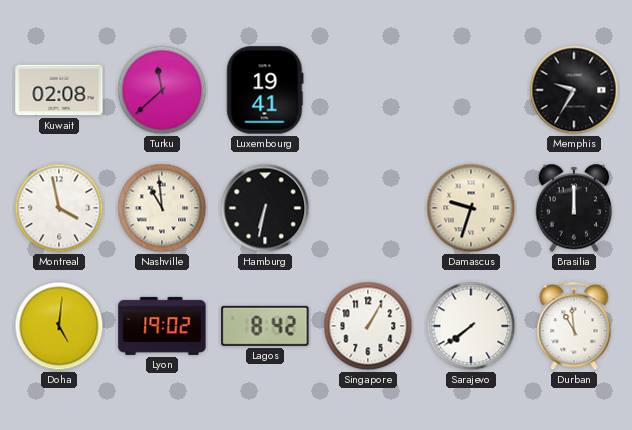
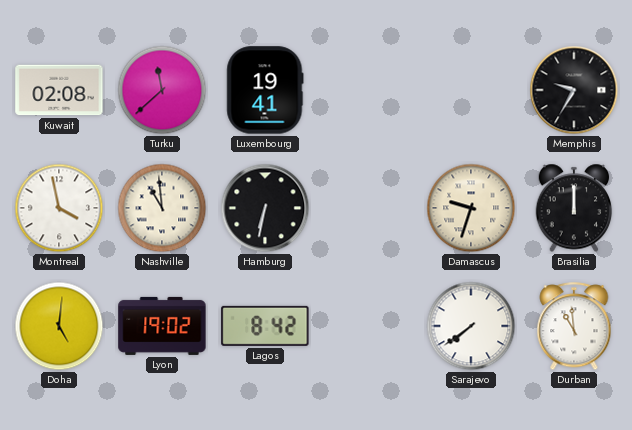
Singapore: 1:05 -> none
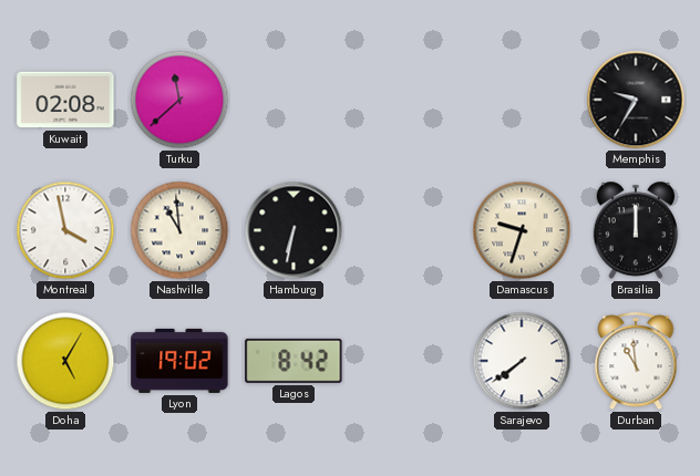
Luxembourg: 19:41 -> none
Doha: 5:01 -> 5:05
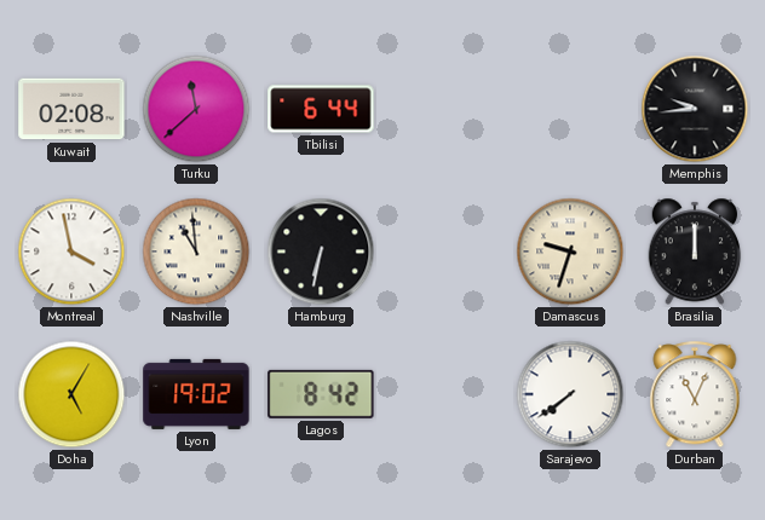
Tbilisi: none -> 6:44
Memphis: 9:35 -> 9:44
Durban: 10:59 -> 11:04
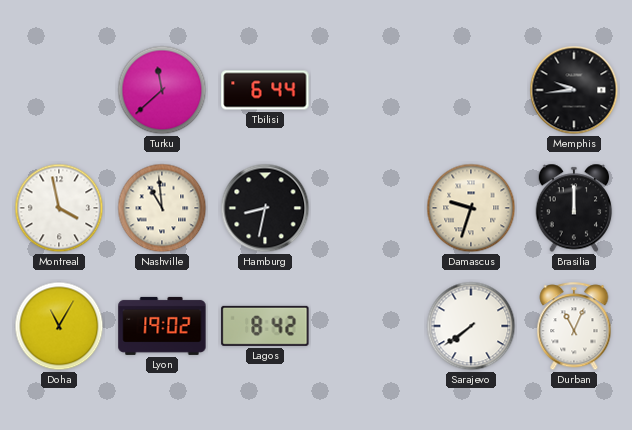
Kuwait: 02:08 -> none
Hamburg: 6:32 -> 8:32
Doha: 5:05 -> 11:05
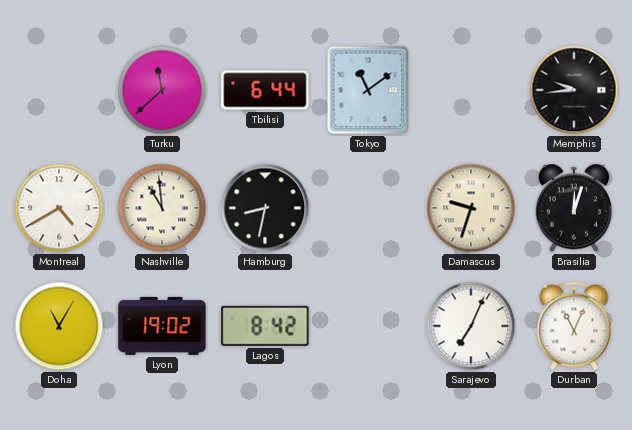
Tokyo: none -> 11:09
Montreal: 3:58 -> 4:40
Brasilia: 12:00 -> 12:03
Sarajevo: 7:39 -> 7:04
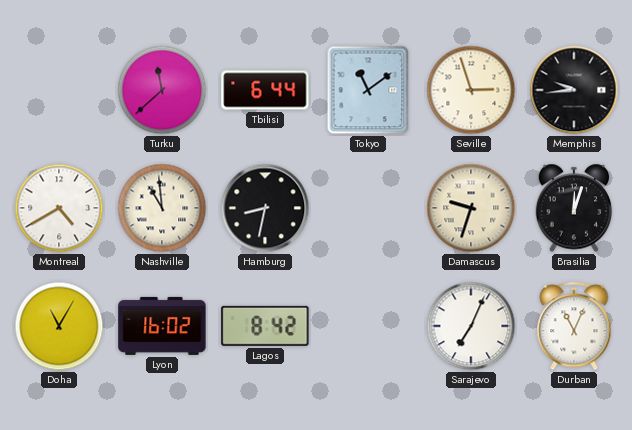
Seville: none -> 2:57
Lyon: 19:02 -> 16:02
